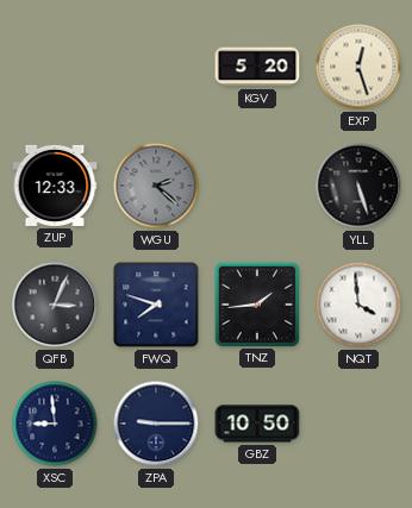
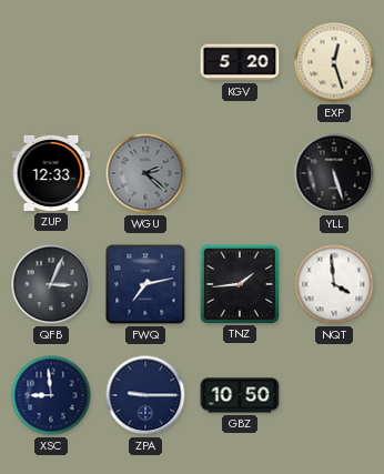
FWQ: 7:48 -> 7:13
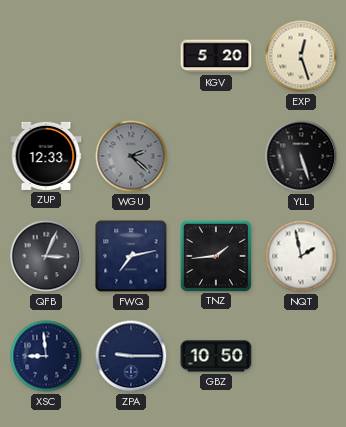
NQT: 3:59 -> 1:58
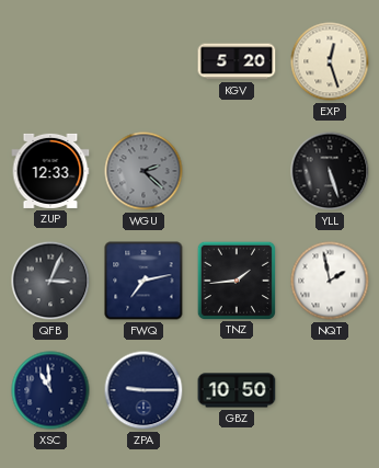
XSC: 8:59 -> 10:59
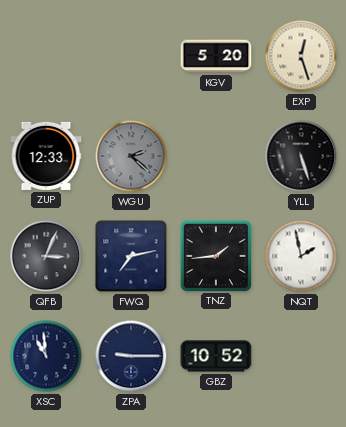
GBZ: 10:50 -> 10:52
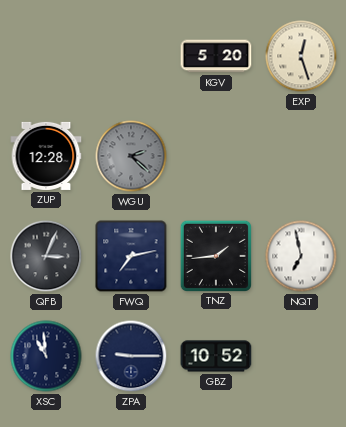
ZUP: 12:33 -> 12:28
YLL: 5:27 -> none
NQT: 1:58 -> 6:58
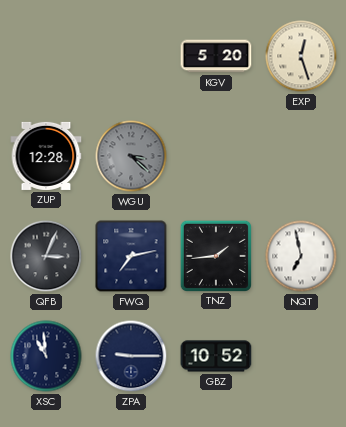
WGU: 2:22 -> 3:22
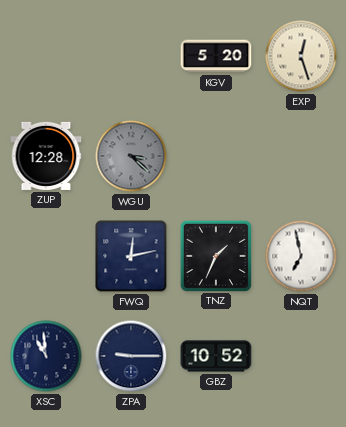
QFB: 3:04 -> none
FWQ: 7:13 -> 12:13
TNZ: 1:44 -> 1:34
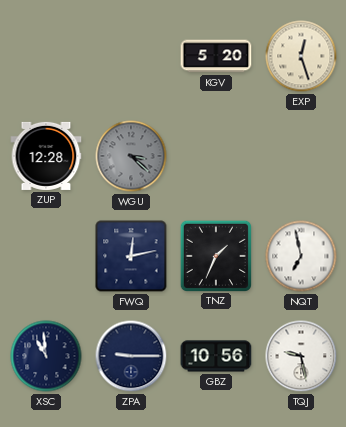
GBZ: 10:52 -> 10:56
TQJ: none -> 9:28
